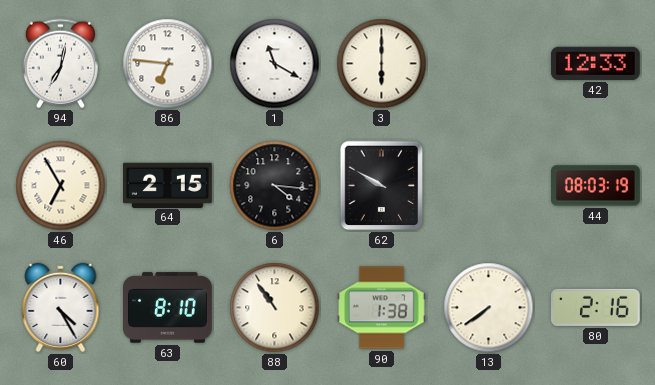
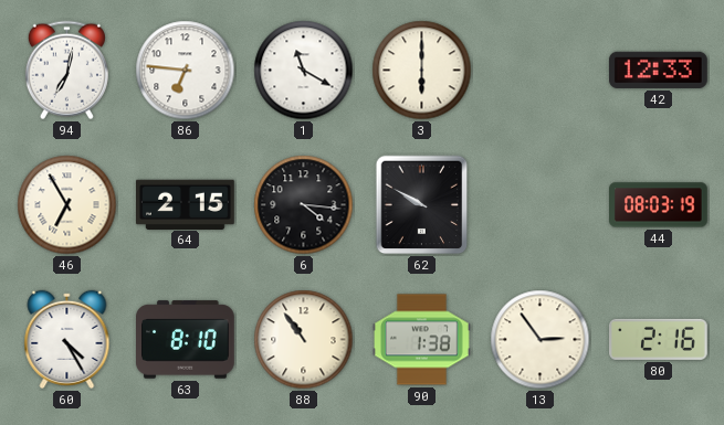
13: 7:39 -> 2:54
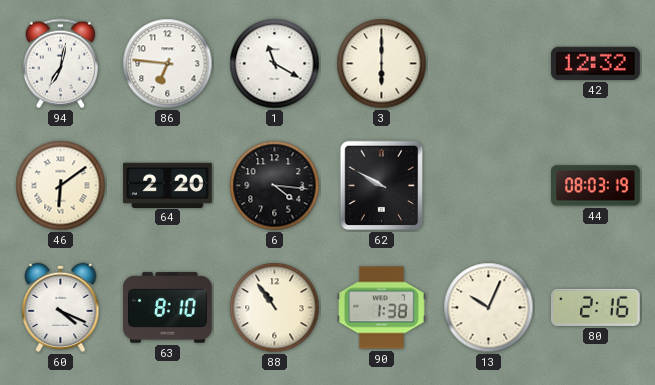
42: 12:33 -> 12:32
46: 6:55 -> 6:09
64: 2:15 -> 2:20
60: 4:25 -> 4:19
13: 2:54 -> 10:04
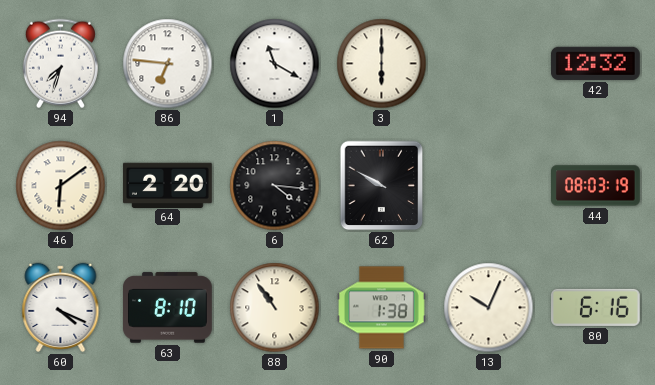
94: 7:02 -> 7:33
80: 2:16 -> 6:16
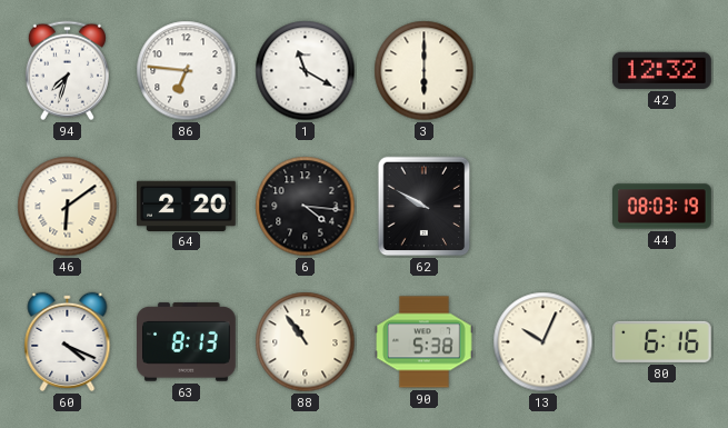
63: 8:10 -> 8:13
90: 1:38 -> 5:38
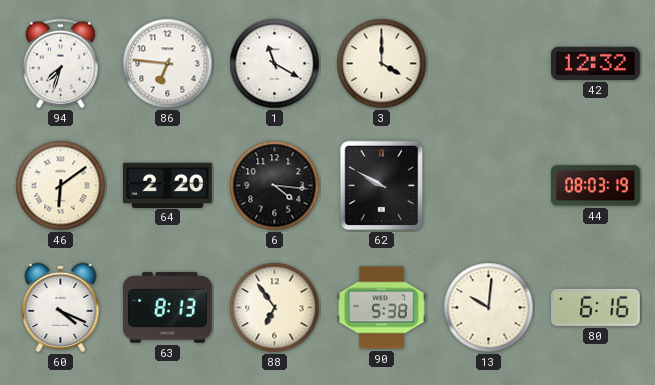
3: 6:00 -> 4:00
88: 10:54 -> 6:54
13: 10:04 -> 10:01
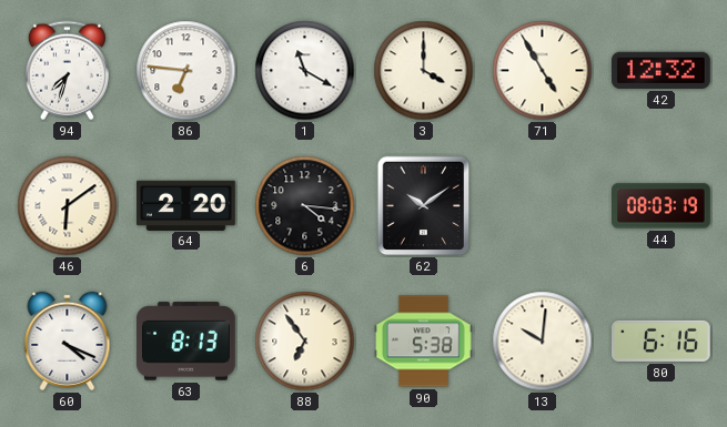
71: none -> 4:55
62: 9:50 -> 10:09
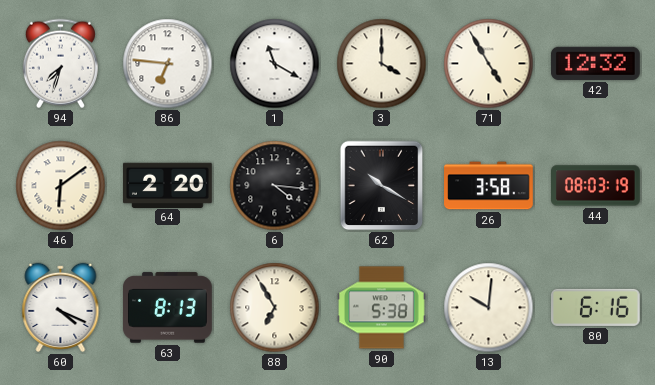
62: 10:09 -> 10:20
26: none -> 3:58
88: 6:54 -> 6:55
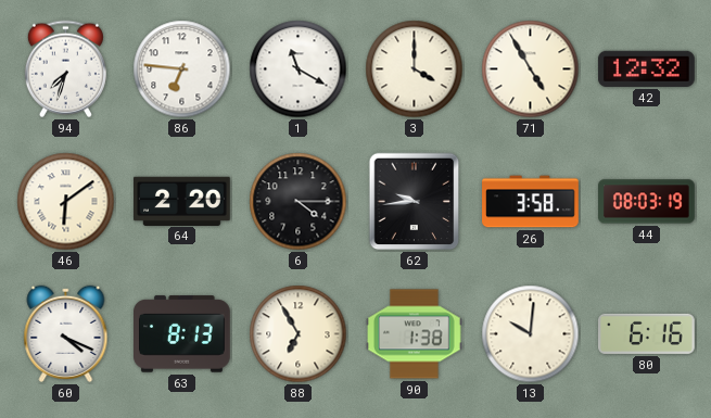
6: 4:16 -> 4:15
62: 10:20 -> 9:44
90: 5:38 -> 1:38
